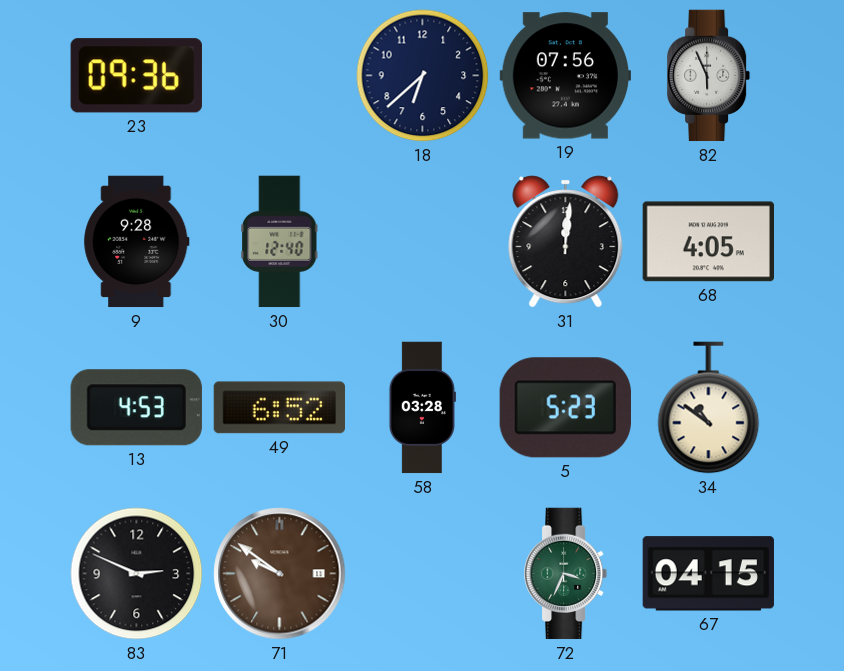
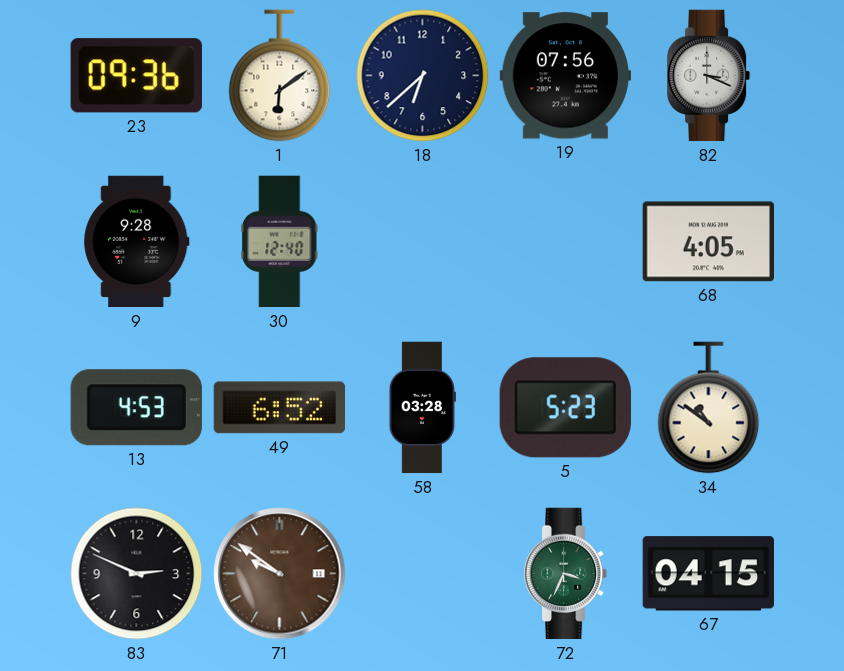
1: none -> 6:09
82: 5:56 -> 3:19
31: 12:01 -> none
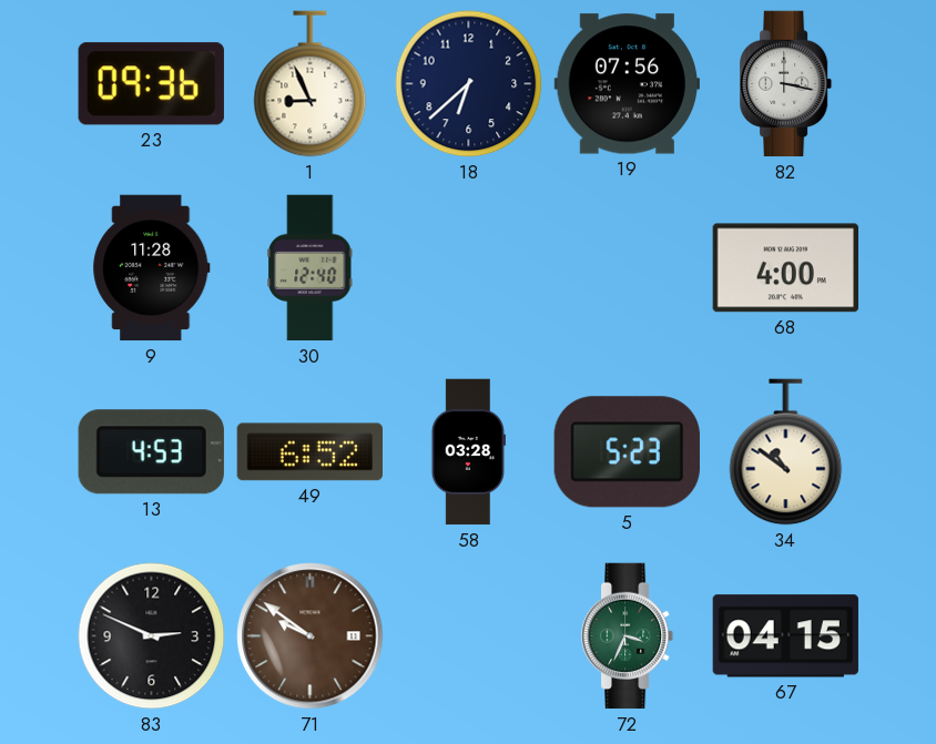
1: 6:09 -> 8:56
82: 3:19 -> 3:17
9: 9:28 -> 11:28
68: 4:05 -> 4:00
